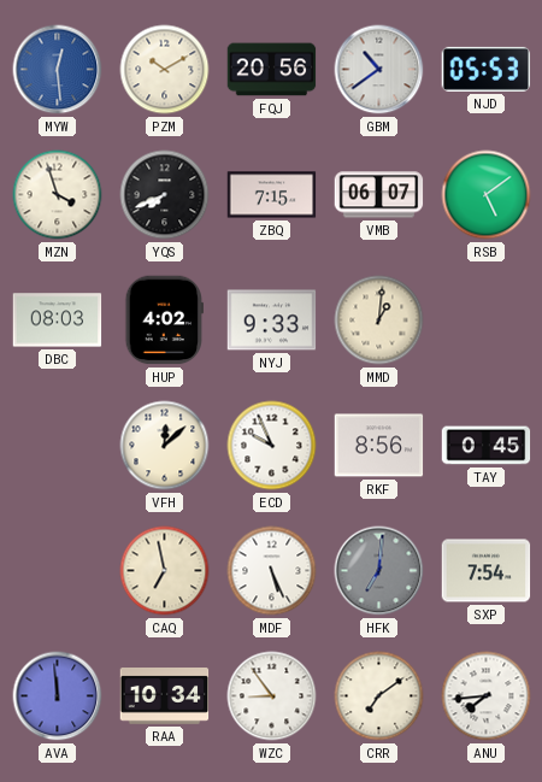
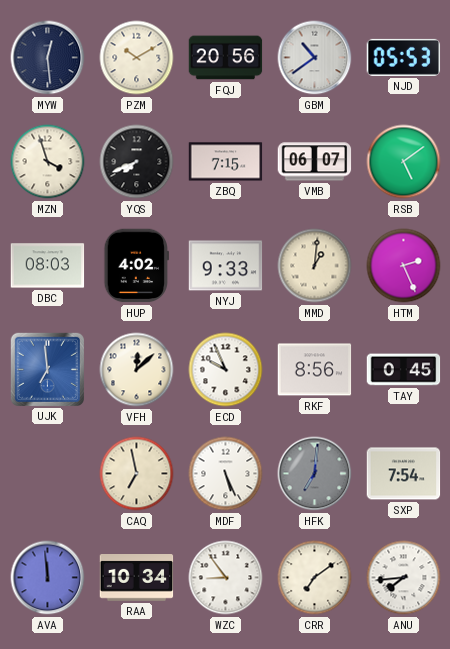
MYW dial: blue -> navy
HTM: none -> 2:26
UJK: none -> 6:59
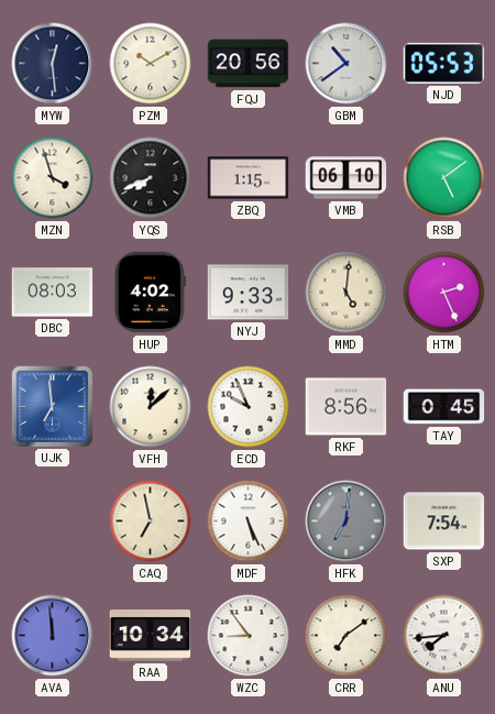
ZBQ: 7:15 -> 1:15
VMB: 06:07 -> 06:10
MMD: 1:01 -> 5:01
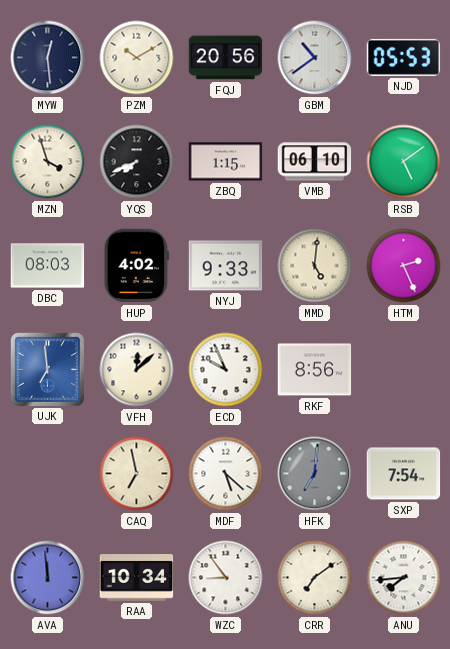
TAY: 0:45 -> none
MDF: 5:26 -> 5:22
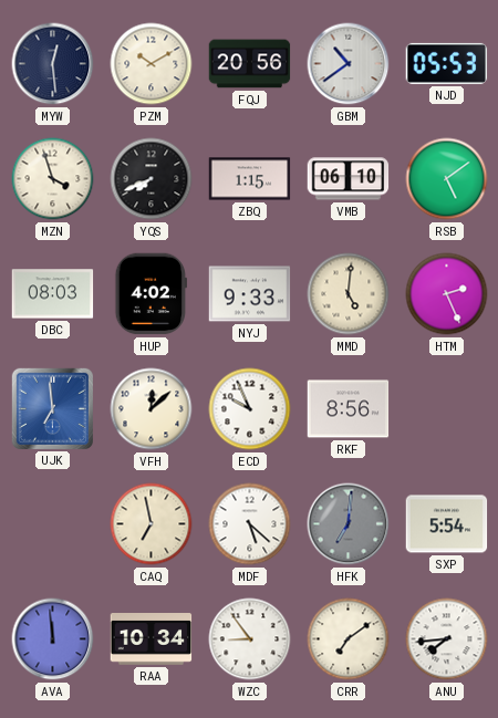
SXP: 7:54 -> 5:54
